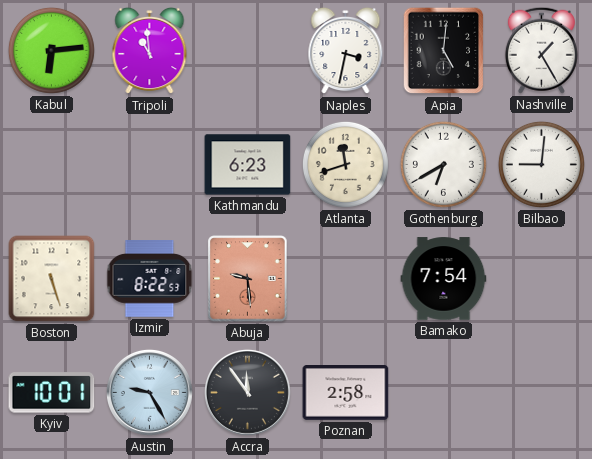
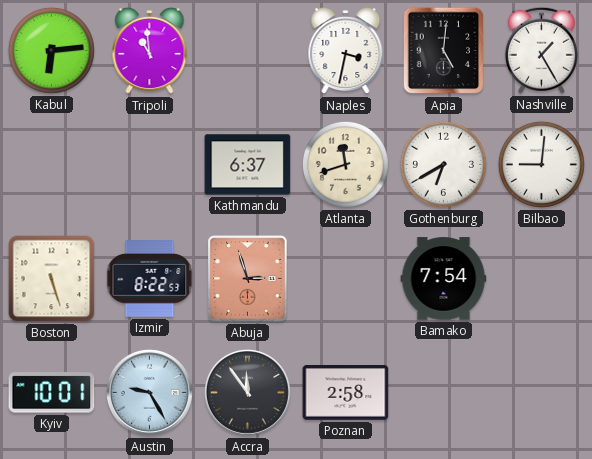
Kathmandu: 6:23 -> 6:37
Abuja: 9:29 -> 2:57
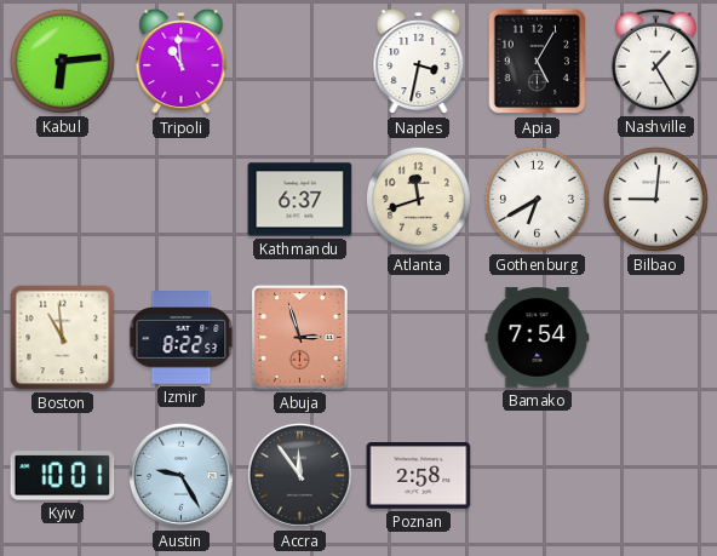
Apia: 5:01 -> 5:05
Boston: 5:27 -> 10:59
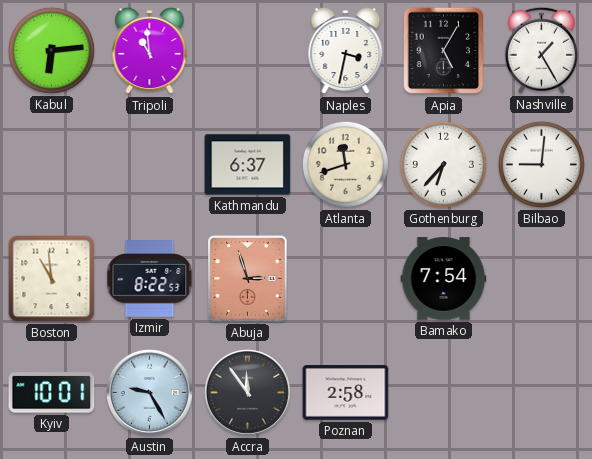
Gothenburg: 6:40 -> 6:37
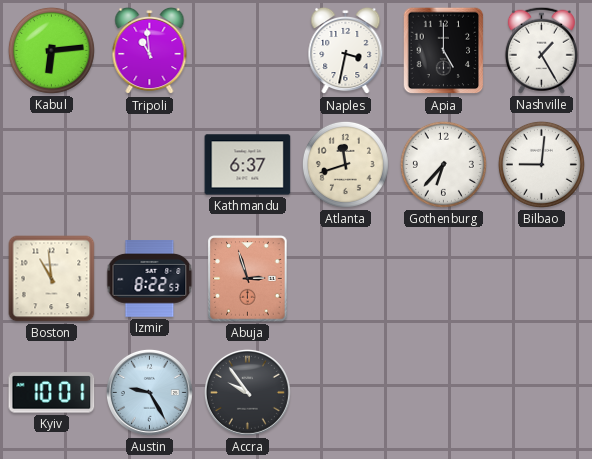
Apia: 5:05 -> 5:00
Bamako: 7:54 -> none
Accra: 11:54 -> 9:54
Poznan: 2:58 -> none
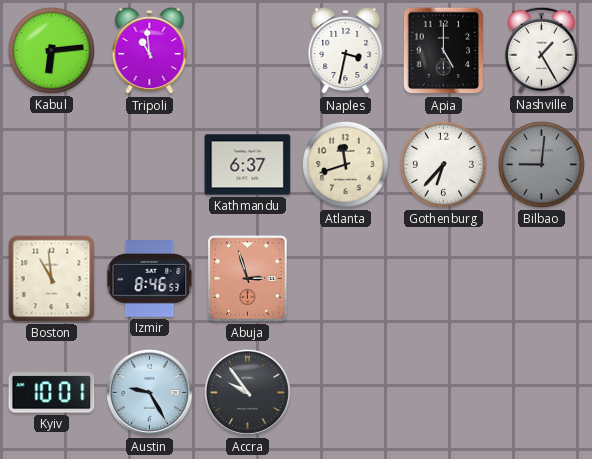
Bilbao dial: white -> grey
Izmir: 8:22 -> 8:46
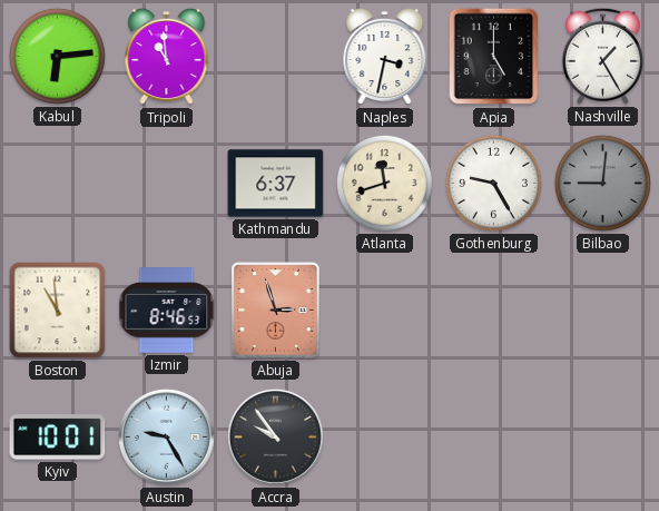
Gothenburg: 6:37 -> 9:25
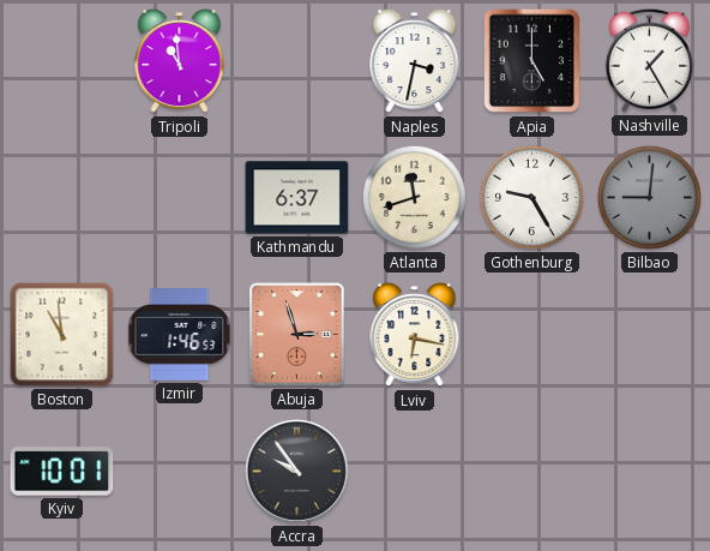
Kabul: 6:14 -> none
Izmir: 8:46 -> 1:46
Lviv: none -> 6:17
Austin: 9:25 -> none
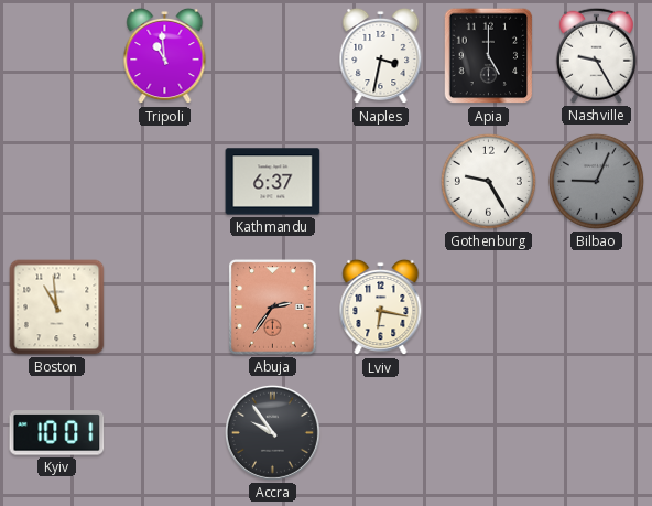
Nashville: 1:25 -> 9:25
Atlanta: 11:42 -> none
Bilbao: 9:01 -> 9:04
Izmir: 1:46 -> none
Abuja: 2:57 -> 2:36
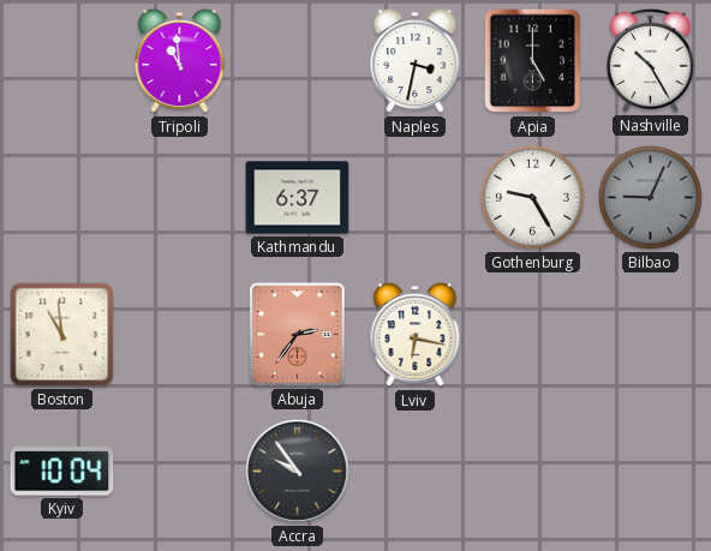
Nashville: 9:25 -> 10:25
Kyiv: 10:01 -> 10:04
